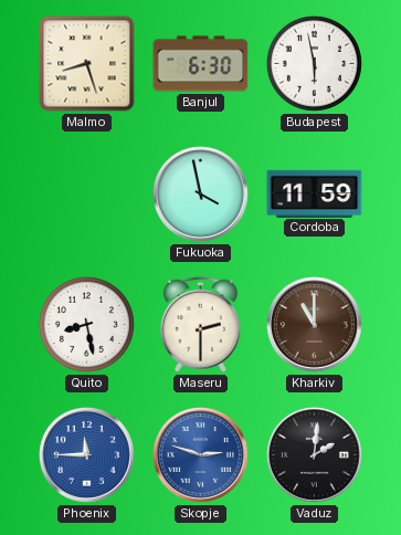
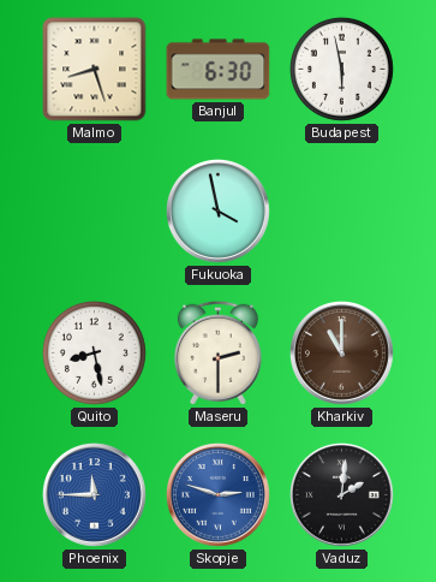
Cordoba: 11:59 -> none
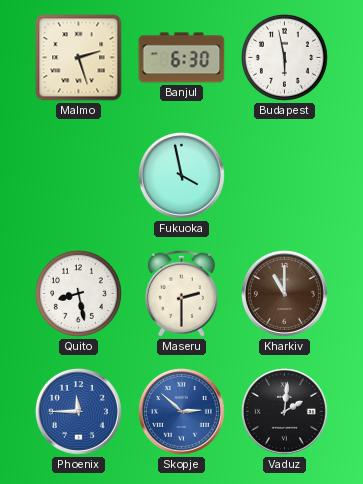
Malmo: 8:27 -> 2:27
Skopje: 2:48 -> 2:52
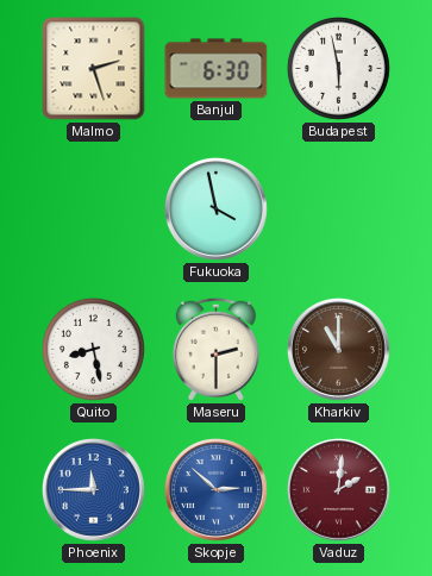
Vaduz dial: black -> burgundy
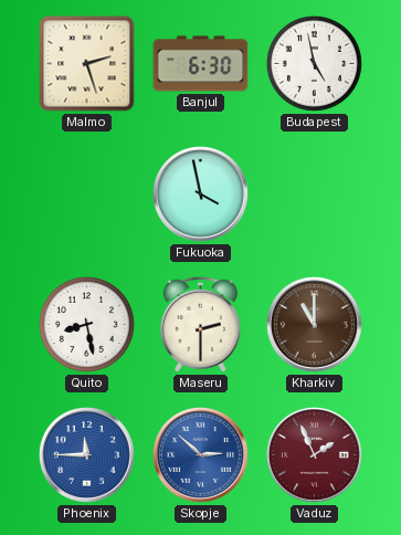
Budapest: 5:58 -> 4:58
Vaduz: 2:01 -> 1:56
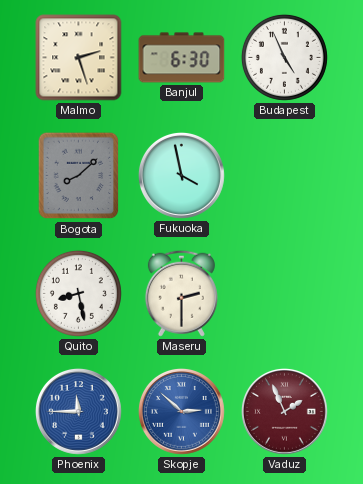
Budapest: 4:58 -> 4:56
Bogota: none -> 8:08
Kharkiv: 11:00 -> none
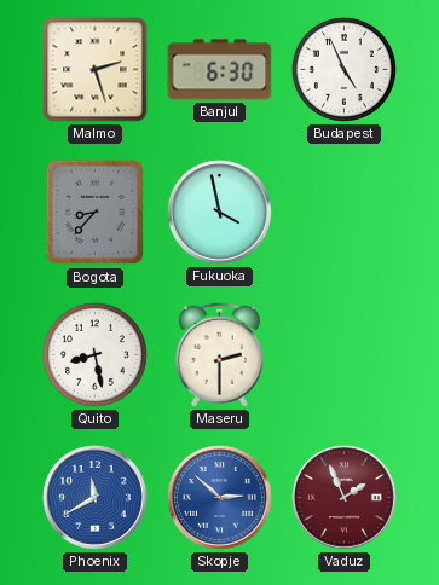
Bogota: 8:08 -> 8:37
Phoenix: 11:45 -> 11:40
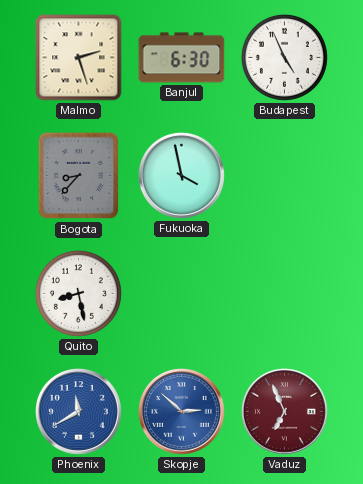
Maseru: 2:30 -> none
Vaduz: 1:56 -> 6:56
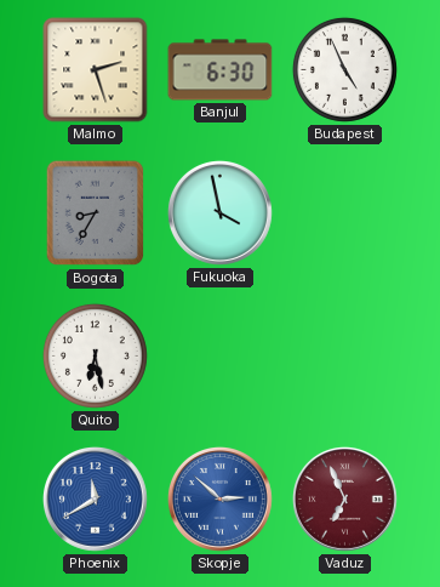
Bogota: 8:37 -> 8:35
Quito: 8:28 -> 6:28
